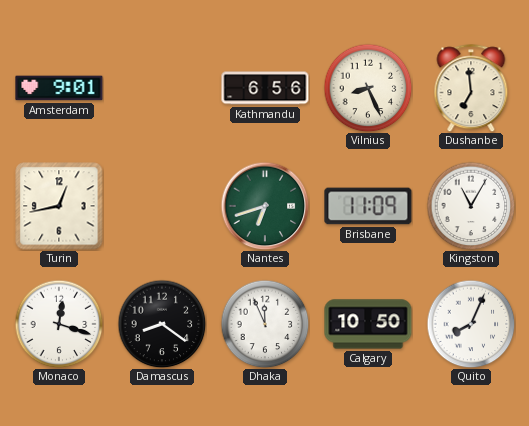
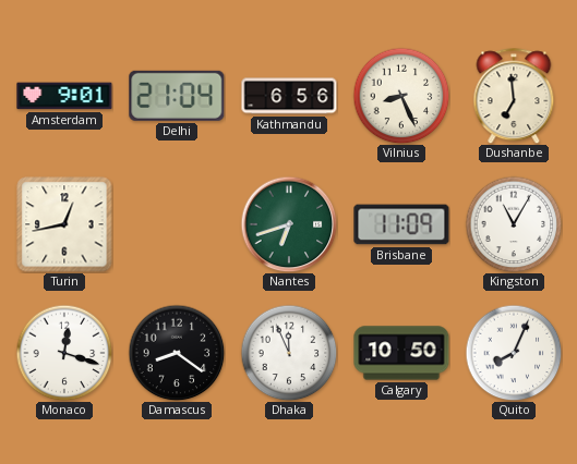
Delhi: none -> 21:04
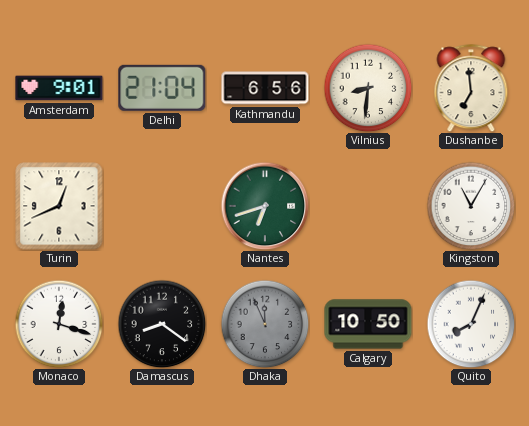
Vilnius: 8:26 -> 8:31
Turin: 12:43 -> 12:41
Brisbane: 11:09 -> none
Dhaka dial: white -> grey
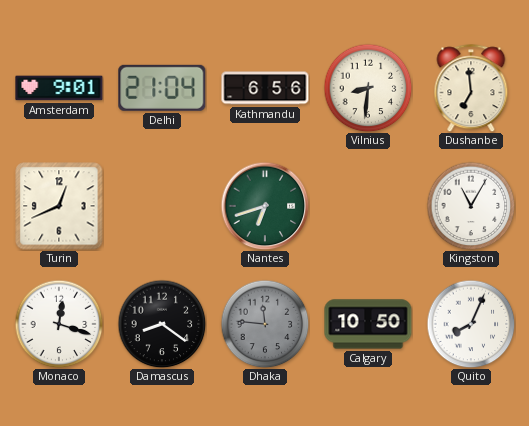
Dhaka: 11:56 -> 11:46
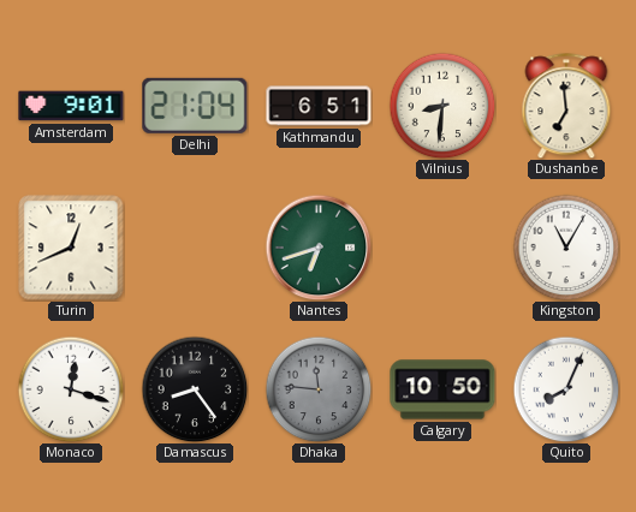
Kathmandu: 6:56 -> 6:51
Damascus: 8:21 -> 8:24
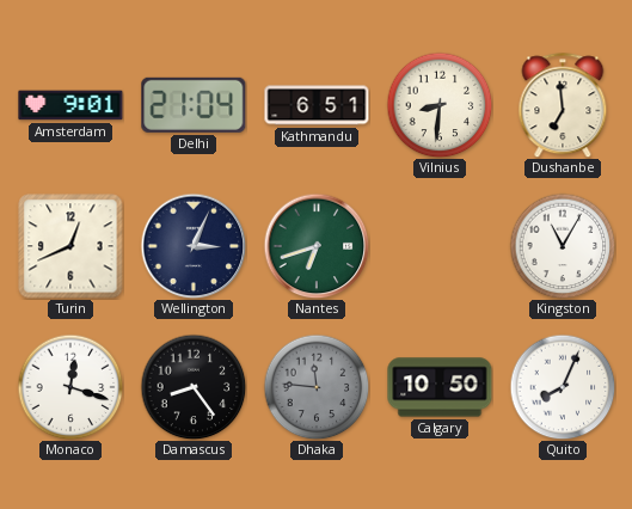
Wellington: none -> 3:04
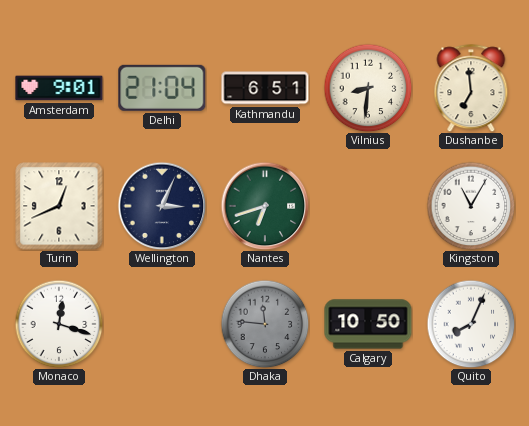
Damascus: 8:24 -> none
